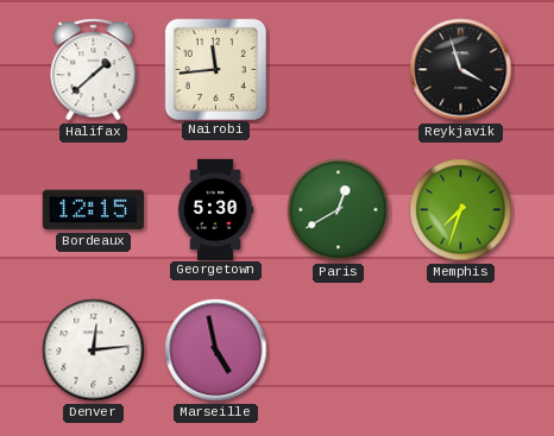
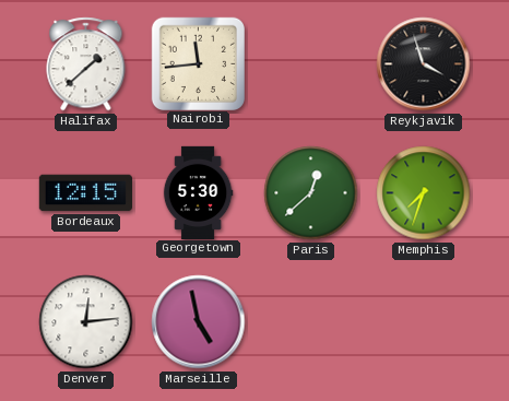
Paris: 12:40 -> 12:38
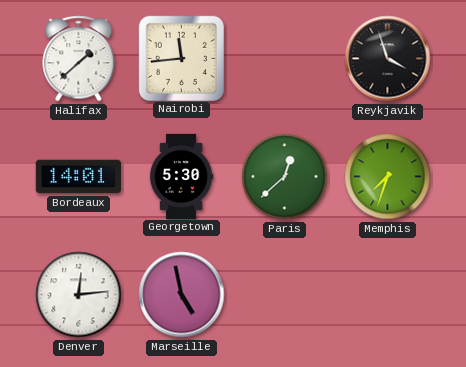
Bordeaux: 12:15 -> 14:01
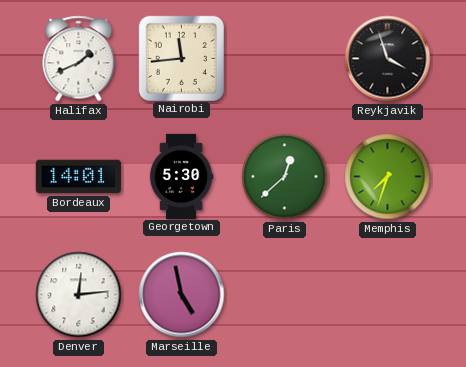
Halifax: 1:38 -> 1:41
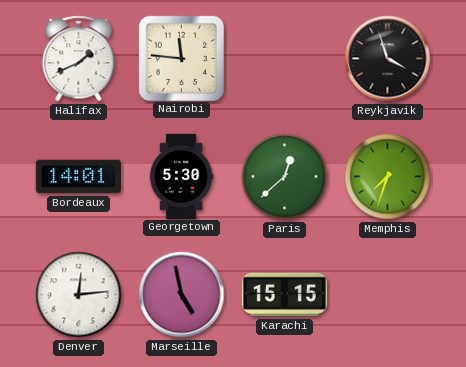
Nairobi: 11:44 -> 11:46
Karachi: none -> 15:15
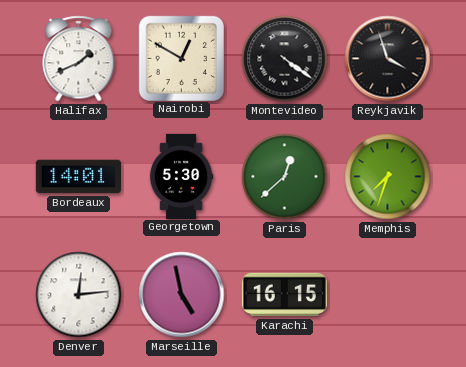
Nairobi: 11:46 -> 12:50
Montevideo: none -> 4:21
Karachi: 15:15 -> 16:15
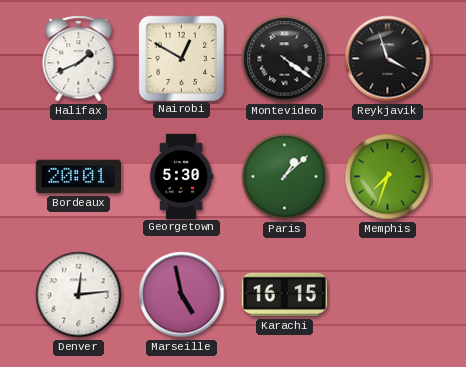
Bordeaux: 14:01 -> 20:01
Paris: 12:38 -> 1:08
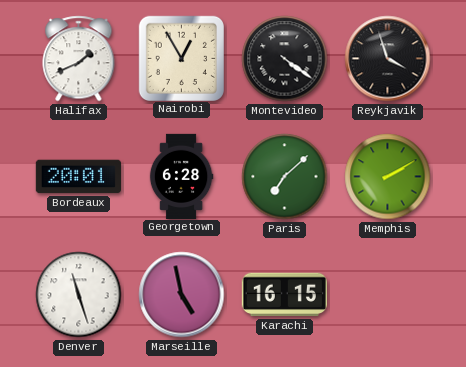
Nairobi: 12:50 -> 12:55
Georgetown: 5:30 -> 6:28
Paris: 1:08 -> 7:08
Memphis: 7:33 -> 2:10
Denver: 12:14 -> 11:27
